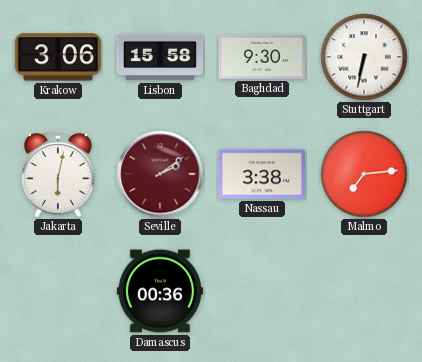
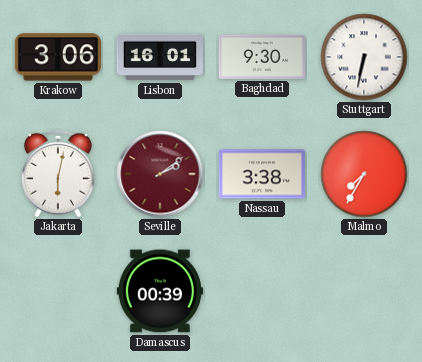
Lisbon: 15:58 -> 16:01
Malmo: 7:14 -> 7:35
Damascus: 00:36 -> 00:39
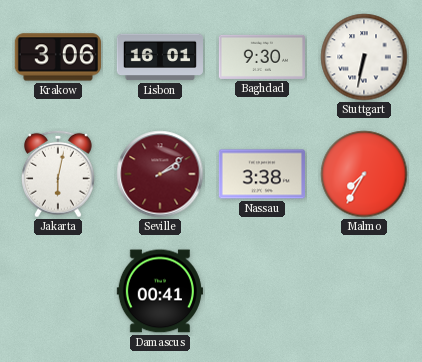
Damascus: 00:39 -> 00:41
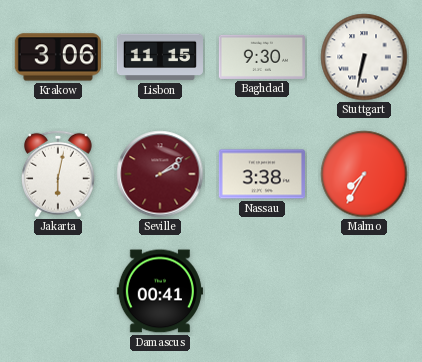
Lisbon: 16:01 -> 11:15
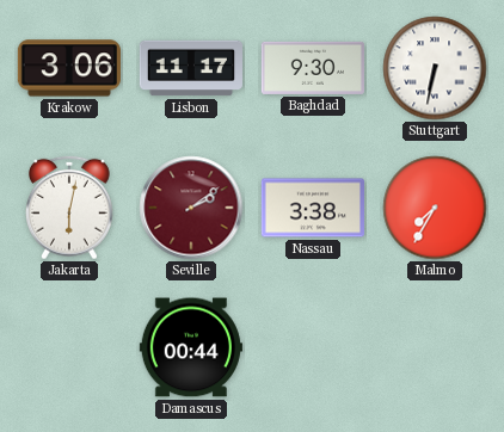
Lisbon: 11:15 -> 11:17
Damascus: 00:41 -> 00:44
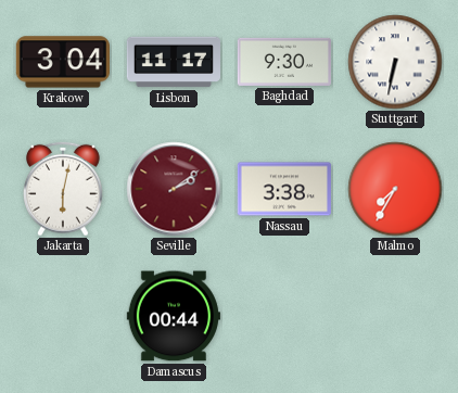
Krakow: 3:06 -> 3:04
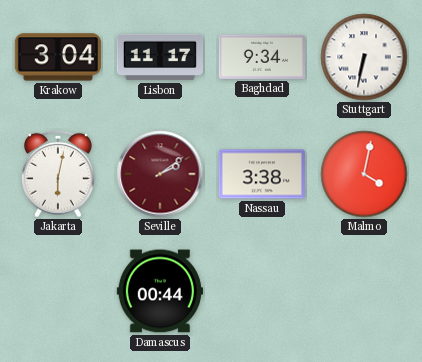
Baghdad: 9:30 -> 9:34
Malmo: 7:35 -> 4:02
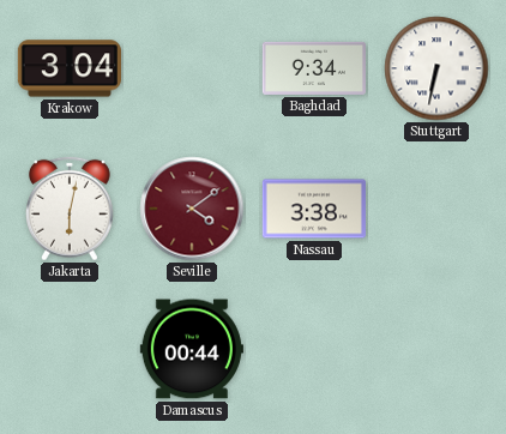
Lisbon: 11:17 -> none
Seville: 2:09 -> 4:09
Malmo: 4:02 -> none
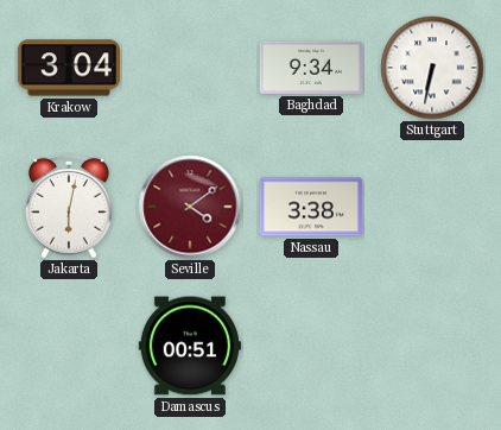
Damascus: 00:44 -> 00:51
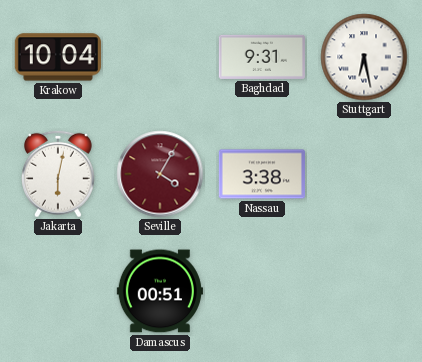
Krakow: 3:04 -> 10:04
Baghdad: 9:34 -> 9:31
Stuttgart: 6:32 -> 6:28
Seville: 4:09 -> 4:05
